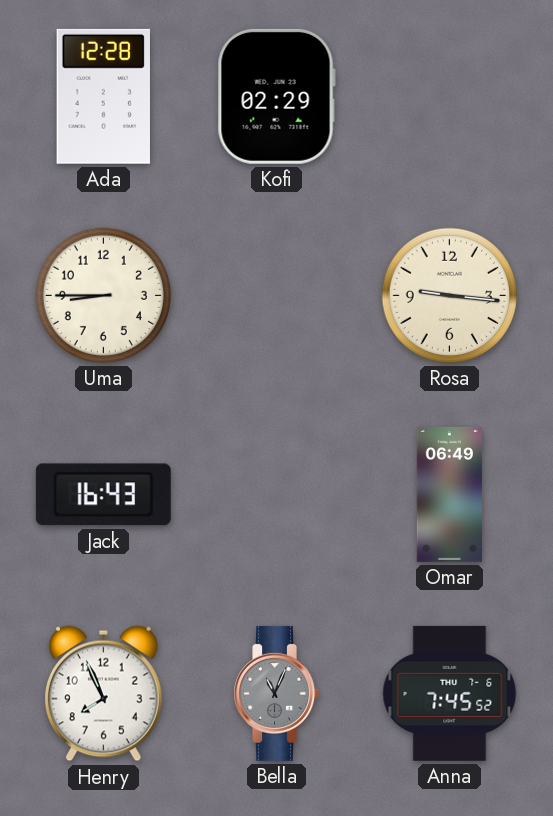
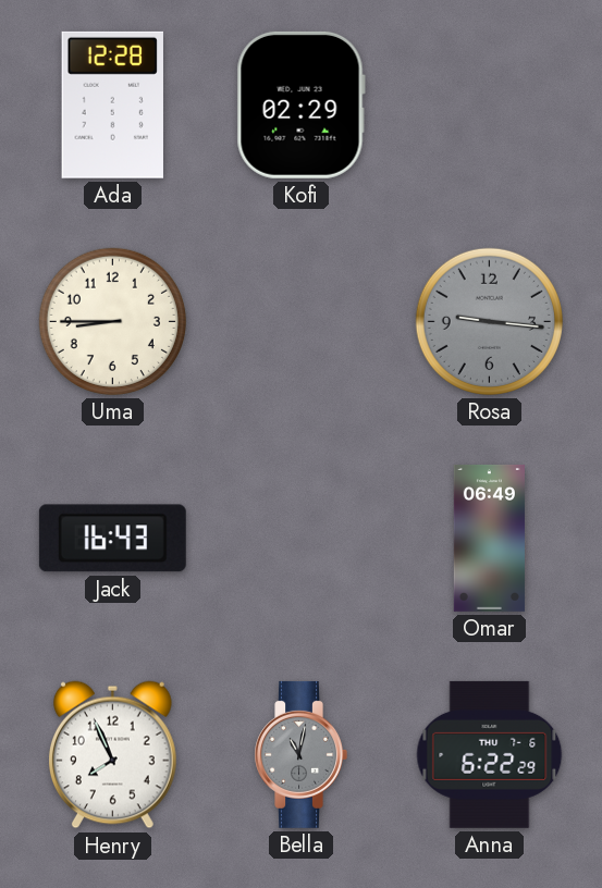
Rosa dial: cream -> grey
Bella: 11:04 -> 11:02
Anna: 7:45 -> 6:22
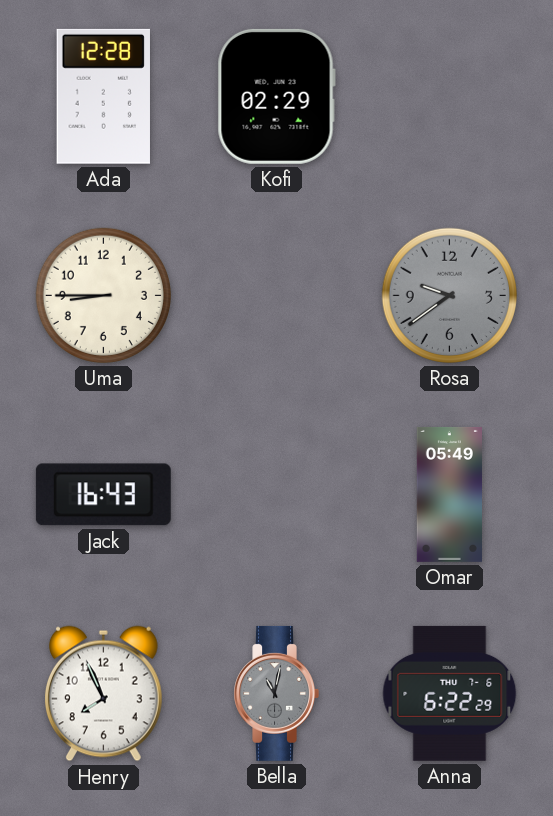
Rosa: 9:16 -> 9:39
Omar: 06:49 -> 05:49
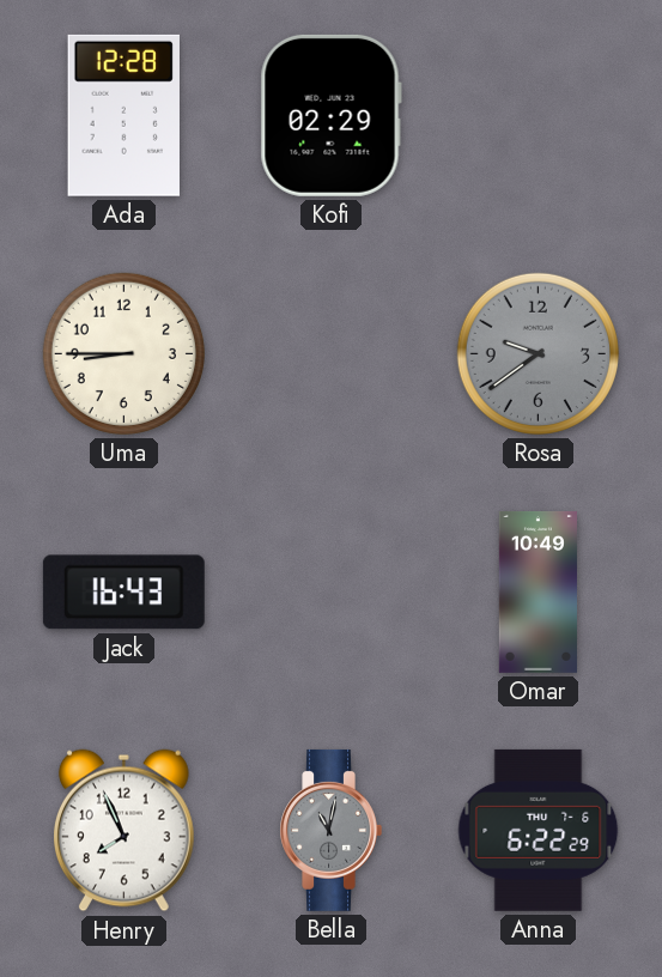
Omar: 05:49 -> 10:49
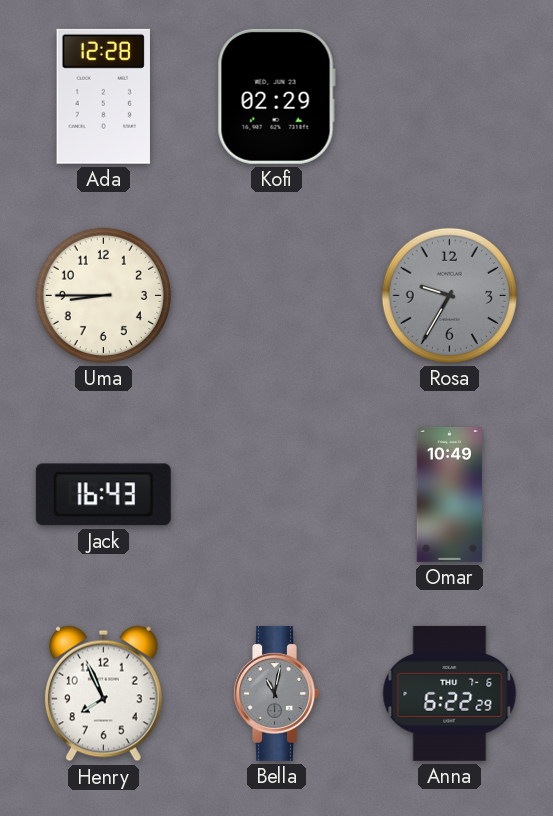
Rosa: 9:39 -> 9:35
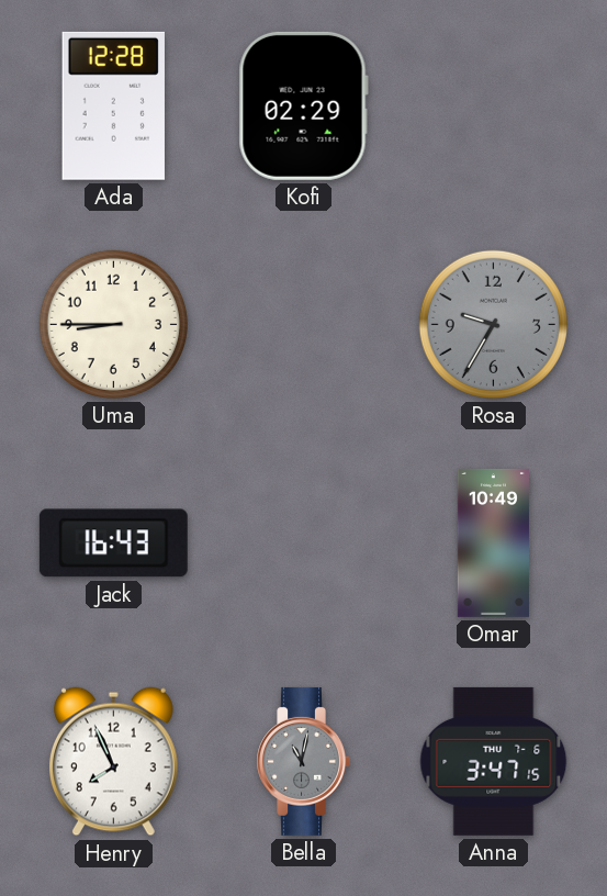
Anna: 6:22 -> 3:47
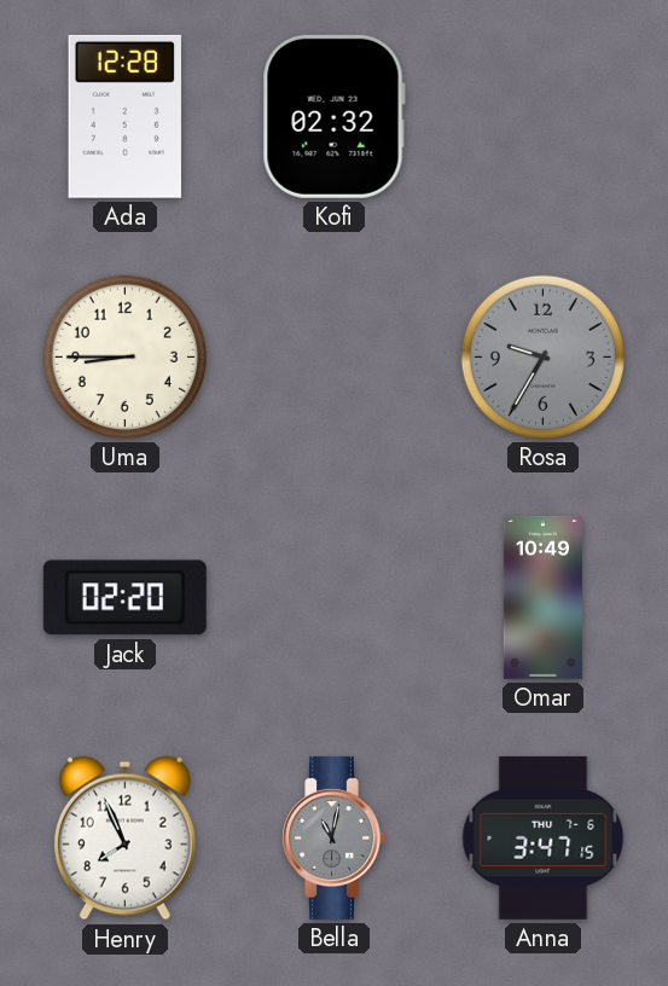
Kofi: 02:29 -> 02:32
Jack: 16:43 -> 02:20
